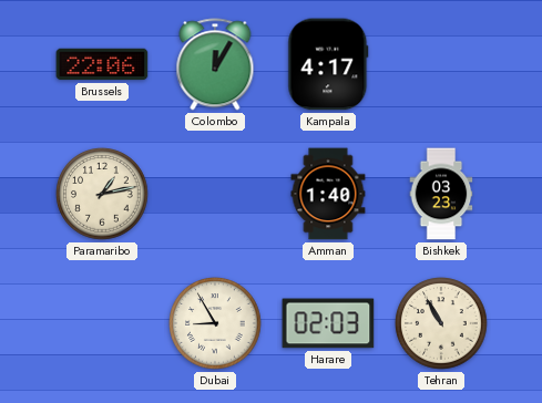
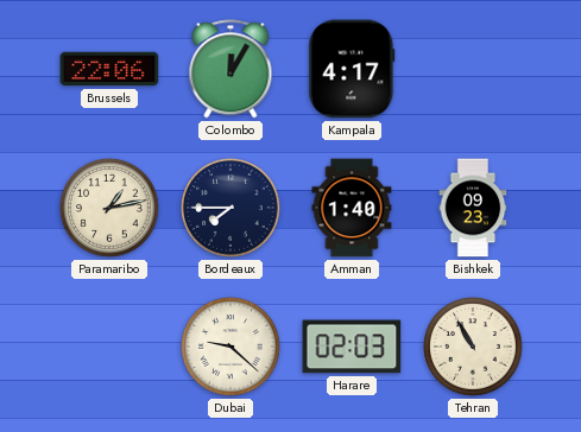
Bordeaux: none -> 7:45
Bishkek: 03:23 -> 09:23
Dubai: 8:55 -> 9:22
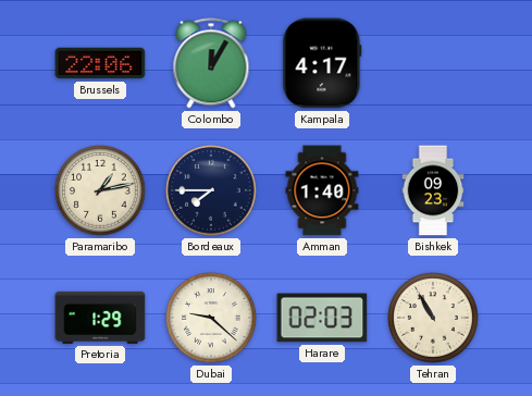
Pretoria: none -> 1:29
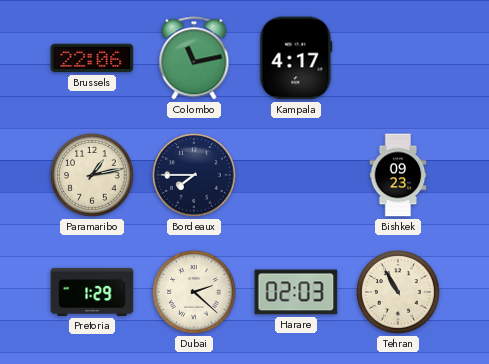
Colombo: 12:05 -> 11:13
Amman: 1:40 -> none
Dubai: 9:22 -> 2:22
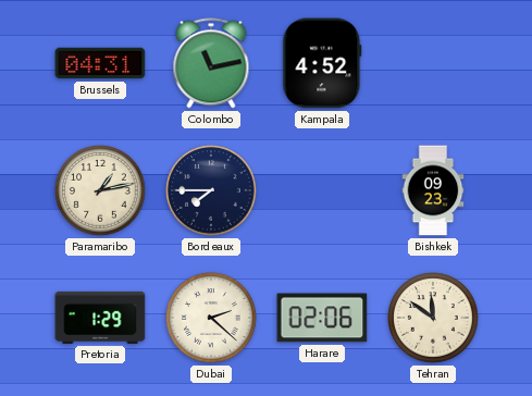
Brussels: 22:06 -> 04:31
Kampala: 4:17 -> 4:52
Harare: 02:03 -> 02:06
Tehran: 10:55 -> 11:51
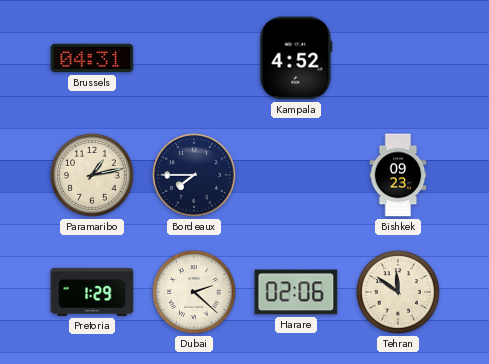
Colombo: 11:13 -> none
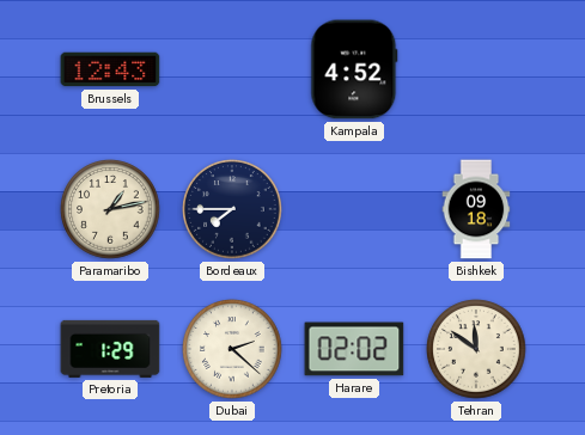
Brussels: 04:31 -> 12:43
Bishkek: 09:23 -> 09:18
Harare: 02:06 -> 02:02
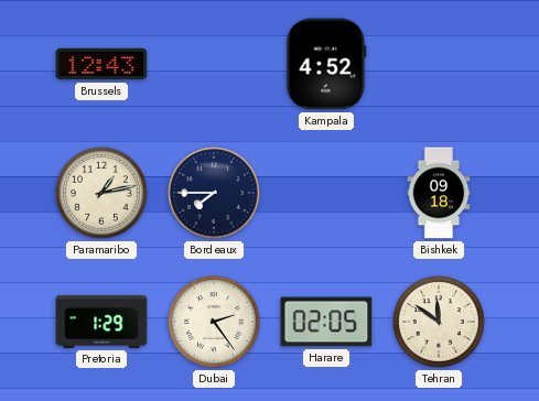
Dubai: 2:22 -> 2:24
Harare: 02:02 -> 02:05
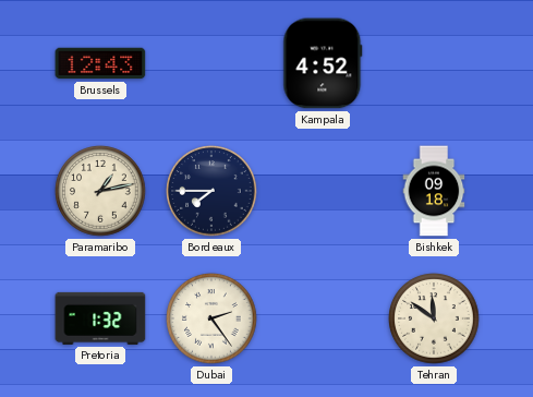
Pretoria: 1:29 -> 1:32
Harare: 02:05 -> none
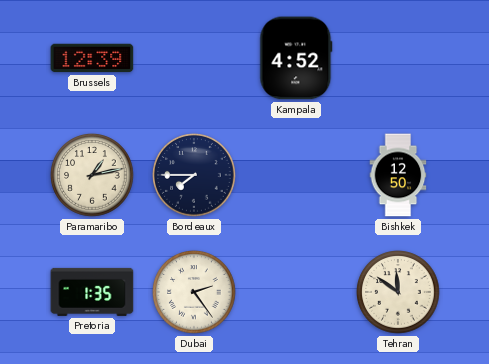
Brussels: 12:43 -> 12:39
Bishkek: 09:18 -> 12:50
Pretoria: 1:32 -> 1:35
